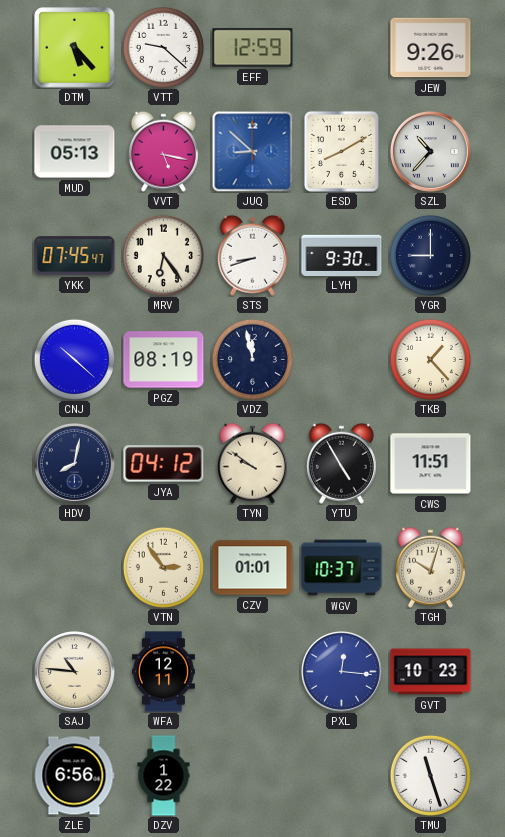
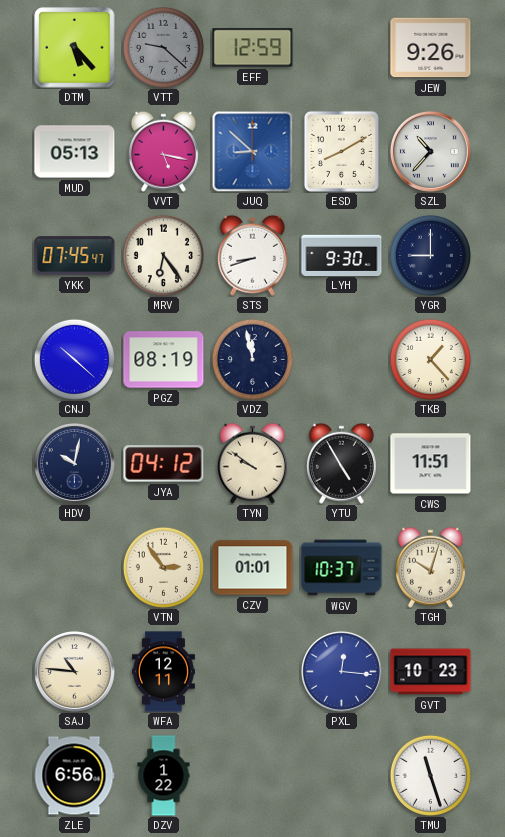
VTT dial: white -> grey
HDV: 8:02 -> 10:02
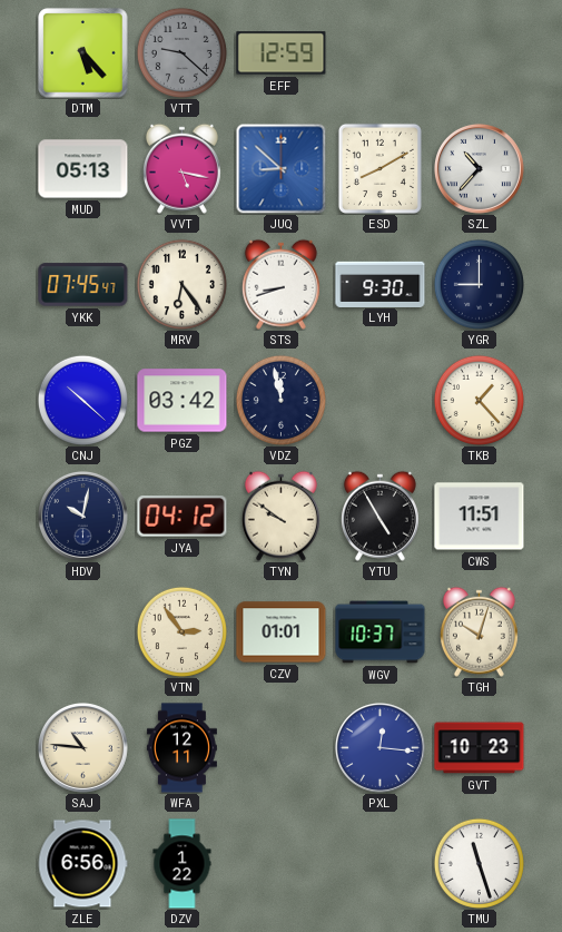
JEW: 9:26 -> none
PGZ: 08:19 -> 03:42
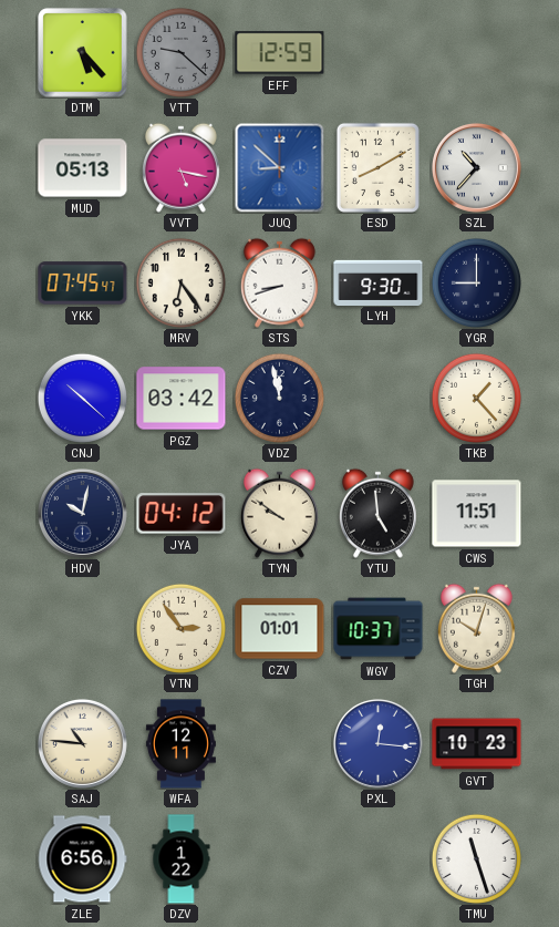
YTU: 4:55 -> 4:59
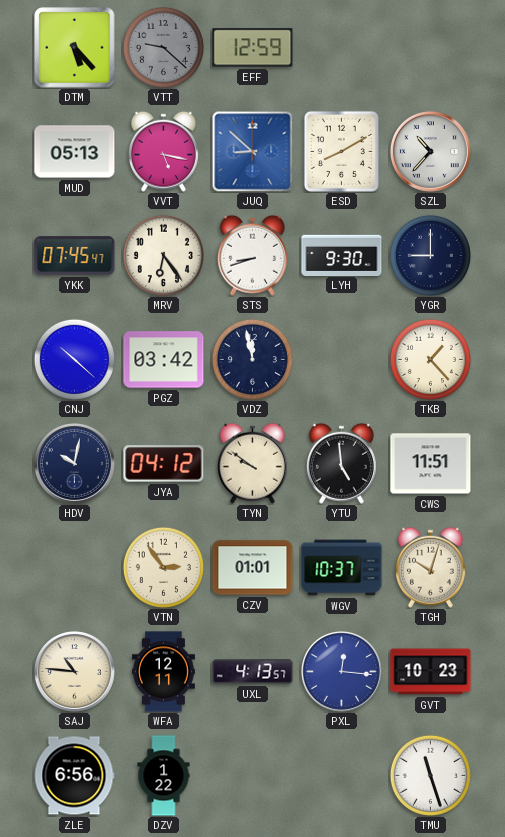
UXL: none -> 4:13
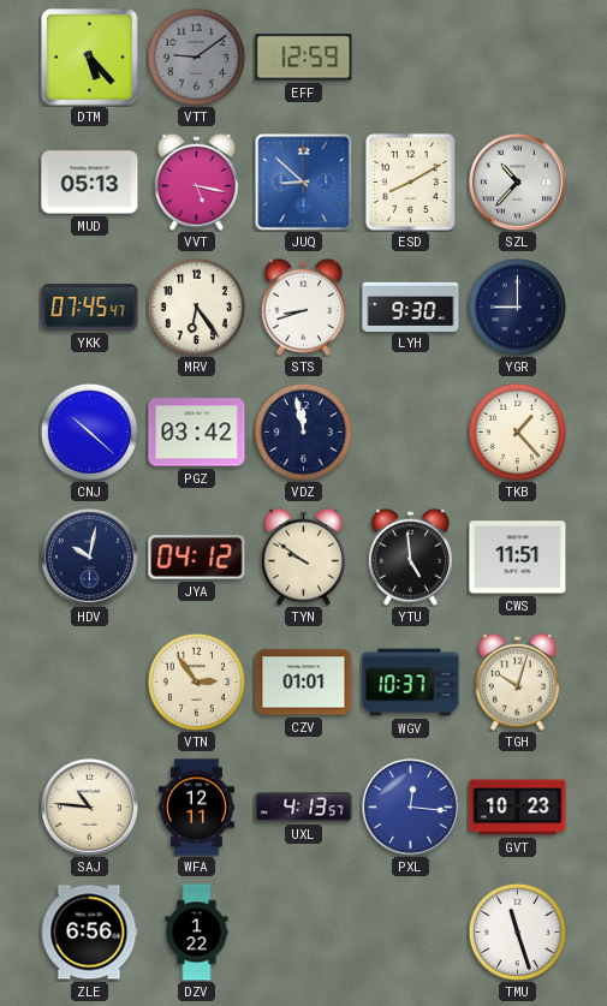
VTT: 9:22 -> 9:09
